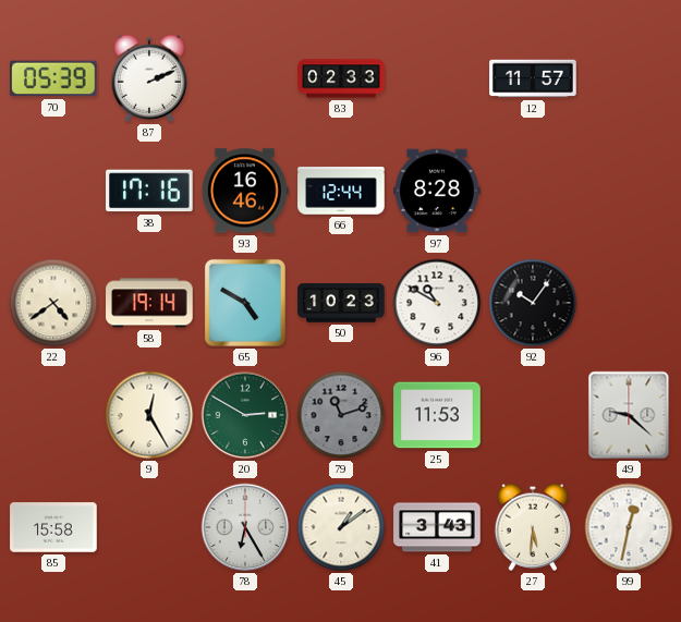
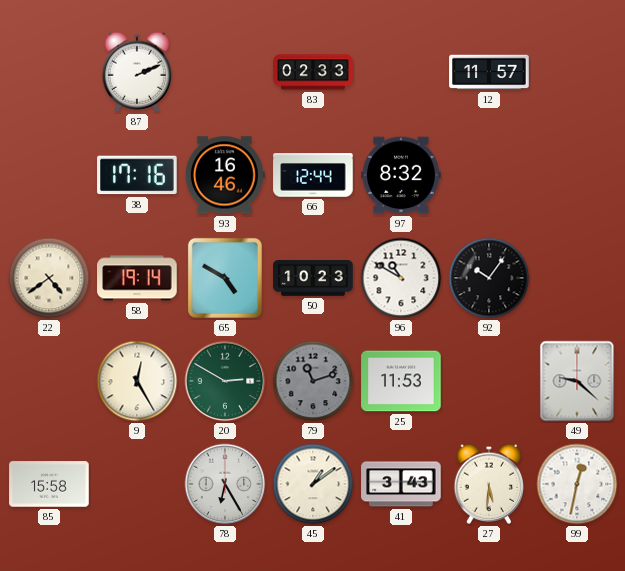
70: 05:39 -> none
97: 8:28 -> 8:32
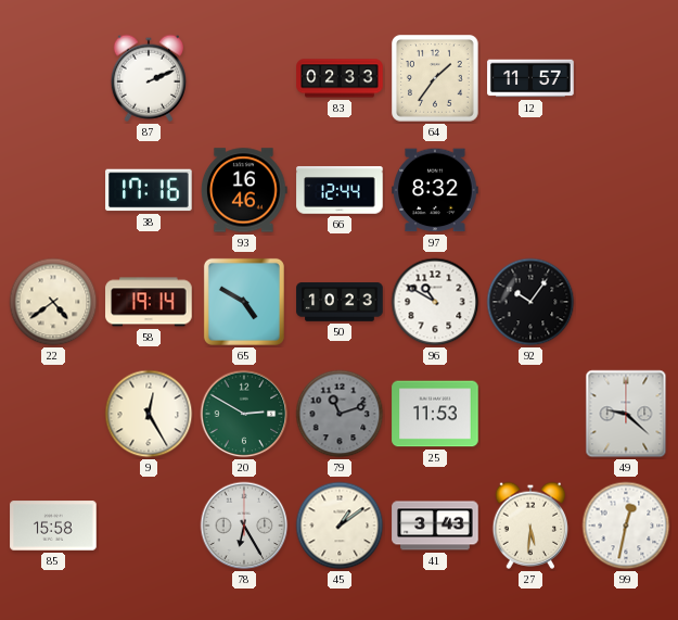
64: none -> 1:36
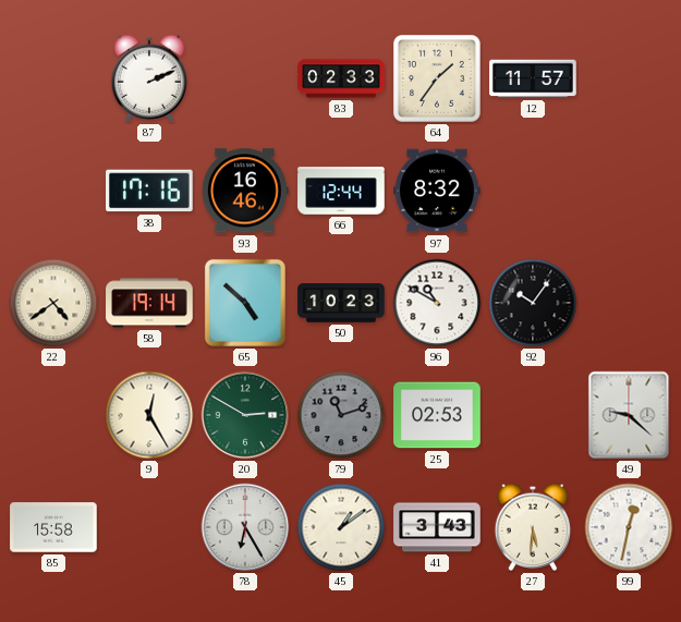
65: 4:50 -> 4:52
25: 11:53 -> 02:53
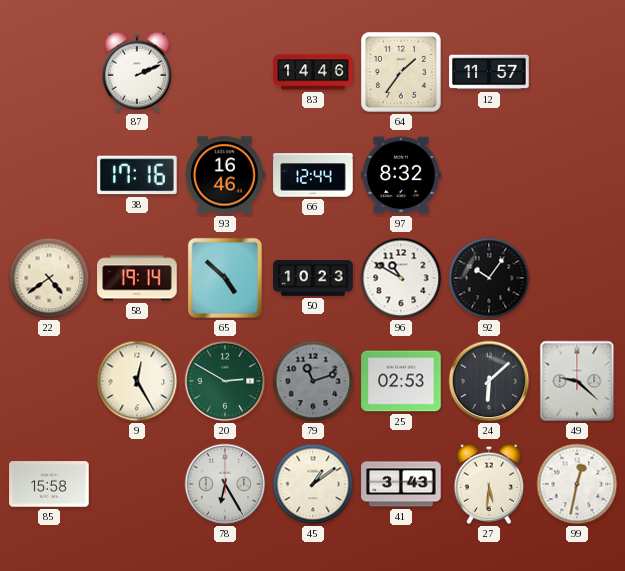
83: 02:33 -> 14:46
24: none -> 6:08
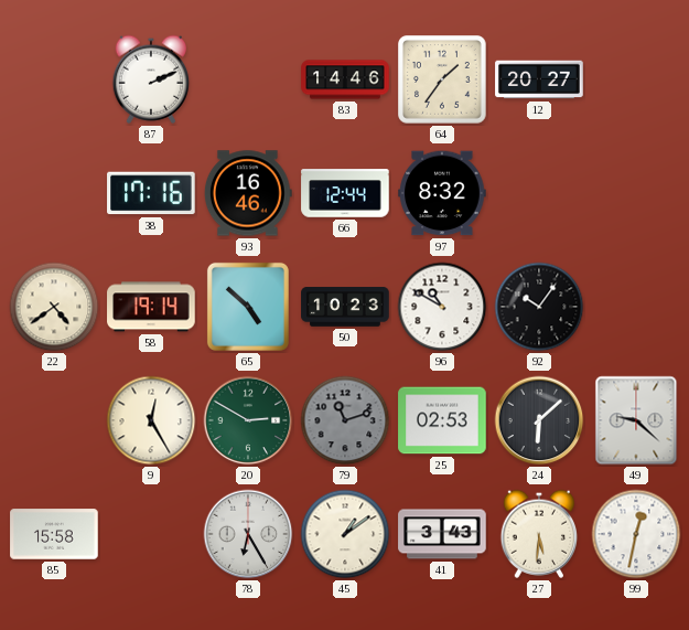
12: 11:57 -> 20:27
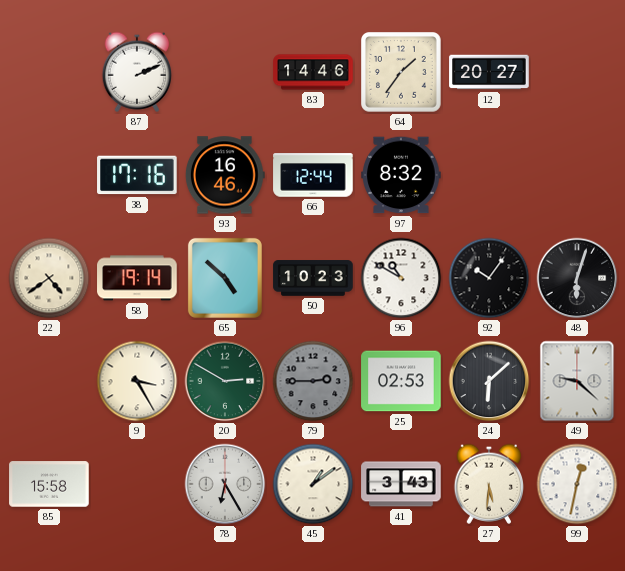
48: none -> 6:03
9: 12:25 -> 3:25
79: 11:12 -> 2:45
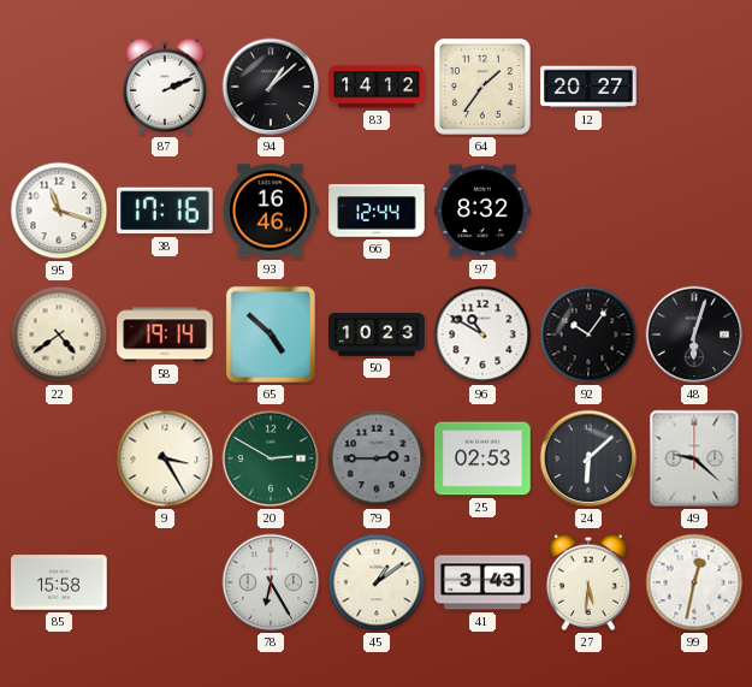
94: none -> 1:08
83: 14:46 -> 14:12
95: none -> 11:18
